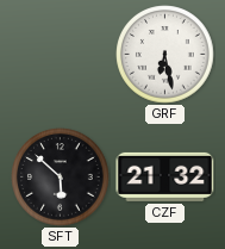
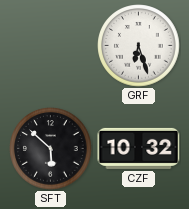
GRF: 6:28 -> 6:27
CZF: 21:32 -> 10:32
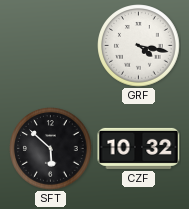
GRF: 6:27 -> 4:17
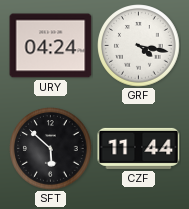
URY: none -> 04:24
CZF: 10:32 -> 11:44
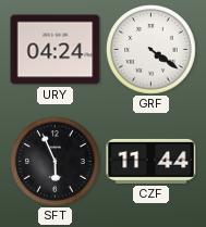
GRF: 4:17 -> 4:21
SFT: 5:52 -> 5:56
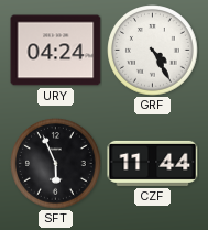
GRF: 4:21 -> 4:25
